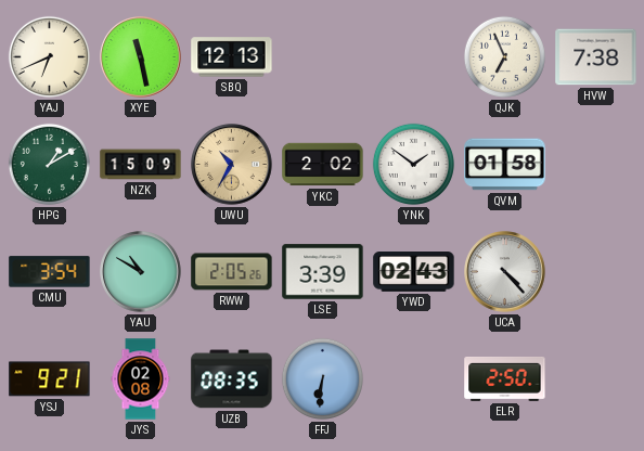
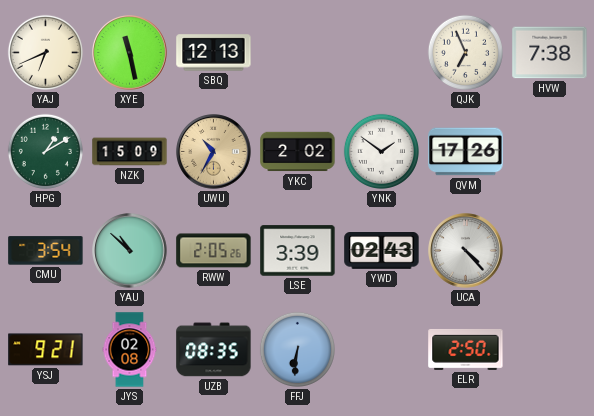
QVM: 01:58 -> 17:26
YAU: 10:50 -> 10:52
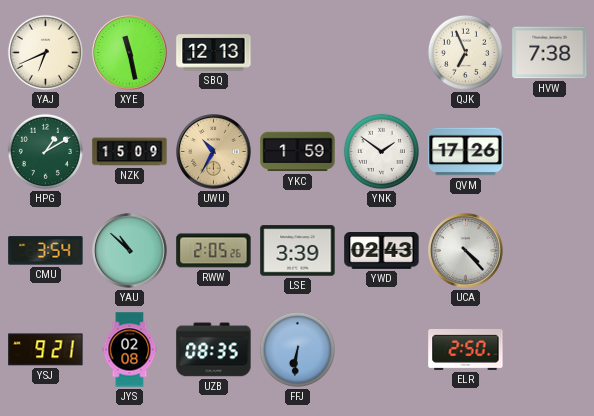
YKC: 2:02 -> 1:59
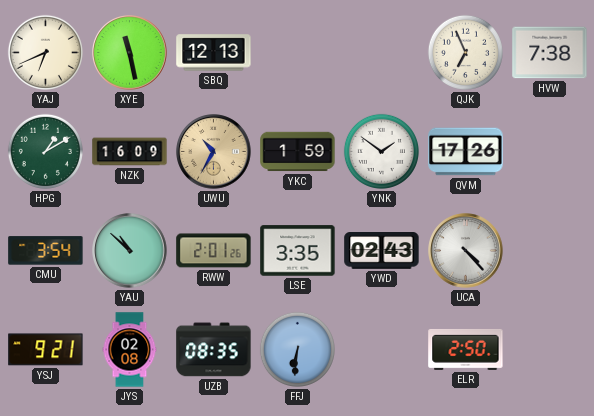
NZK: 15:09 -> 16:09
RWW: 2:05 -> 2:01
LSE: 3:39 -> 3:35
